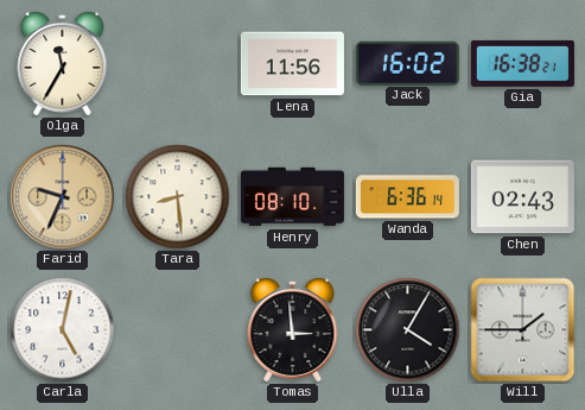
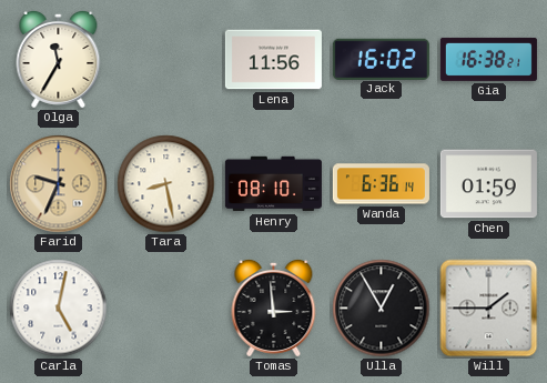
Tara: 8:29 -> 8:28
Chen: 02:43 -> 01:59
Ulla: 4:05 -> 12:55
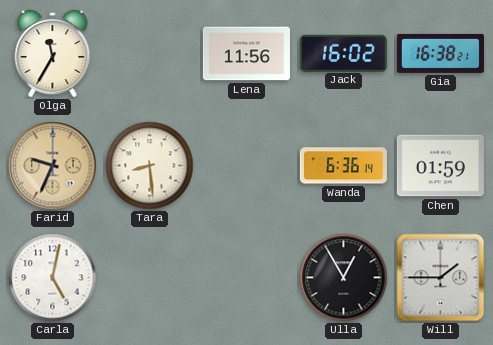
Tara: 8:28 -> 8:29
Henry: 08:10 -> none
Tomas: 2:59 -> none
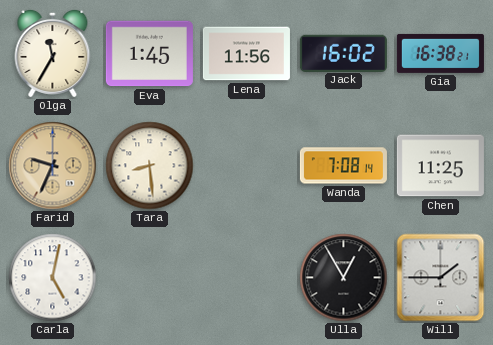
Eva: none -> 1:45
Wanda: 6:36 -> 7:08
Chen: 01:59 -> 11:25
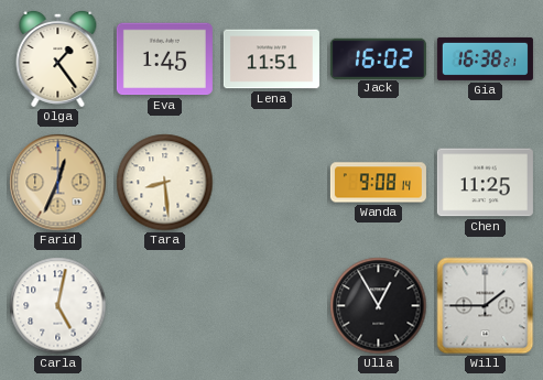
Olga: 11:35 -> 1:24
Lena: 11:56 -> 11:51
Farid: 9:34 -> 12:34
Wanda: 7:08 -> 9:08
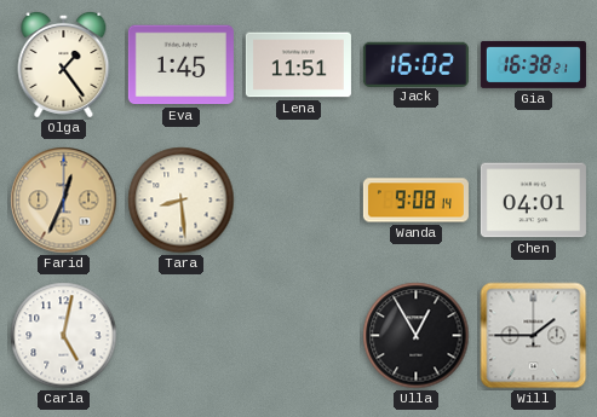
Chen: 11:25 -> 04:01
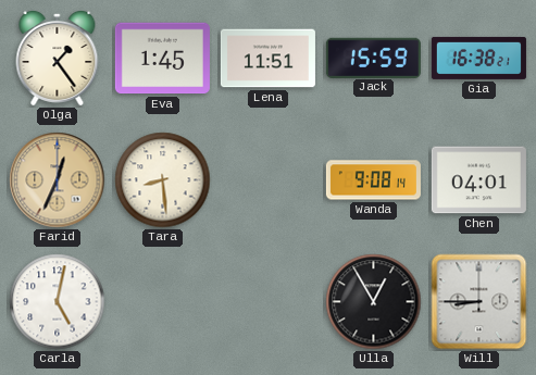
Jack: 16:02 -> 15:59
Will: 1:45 -> 8:45
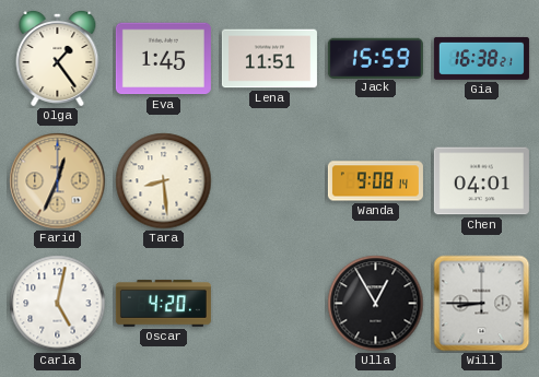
Oscar: none -> 4:20
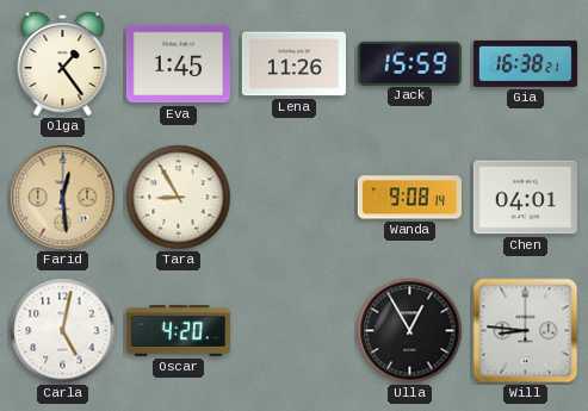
Lena: 11:51 -> 11:26
Farid: 12:34 -> 12:29
Tara: 8:29 -> 8:55
Will: 8:45 -> 8:46
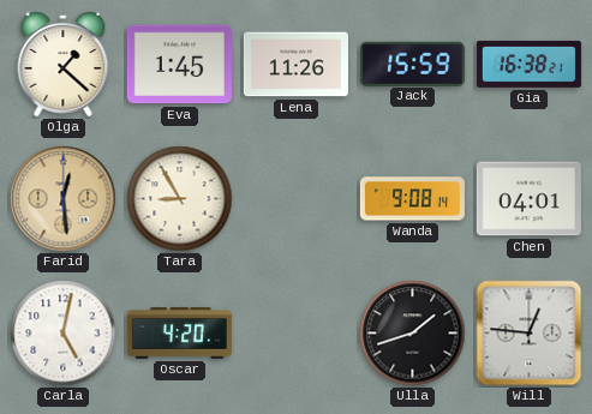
Olga: 1:24 -> 1:22
Ulla: 12:55 -> 1:42
Will: 8:46 -> 12:46
